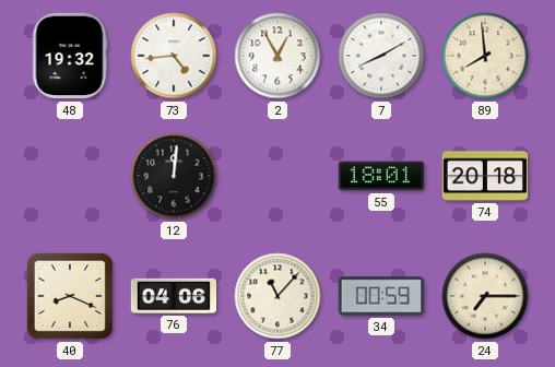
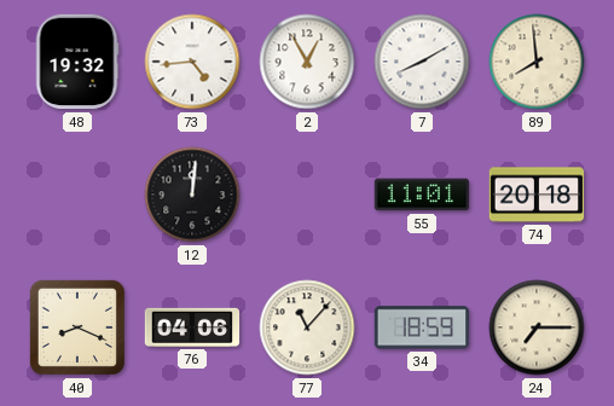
55: 18:01 -> 11:01
34: 00:59 -> 18:59
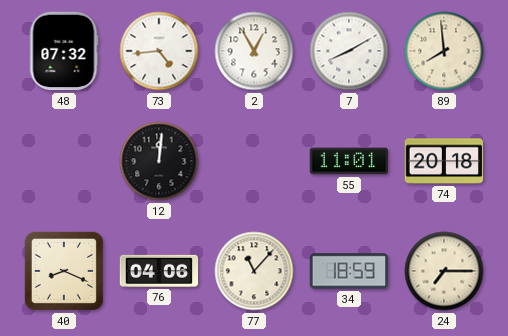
48: 19:32 -> 07:32
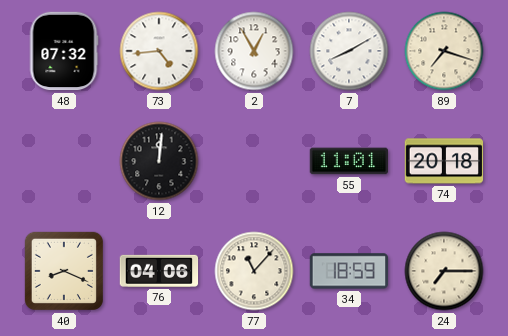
89: 7:59 -> 7:18
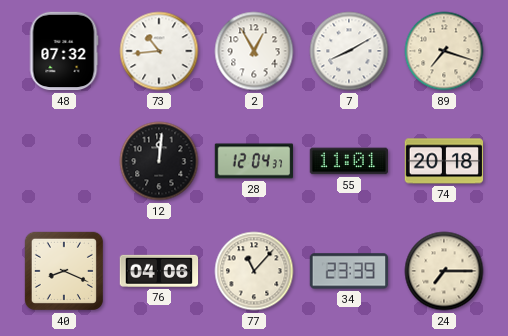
73: 4:44 -> 10:44
28: none -> 12:04
34: 18:59 -> 23:39
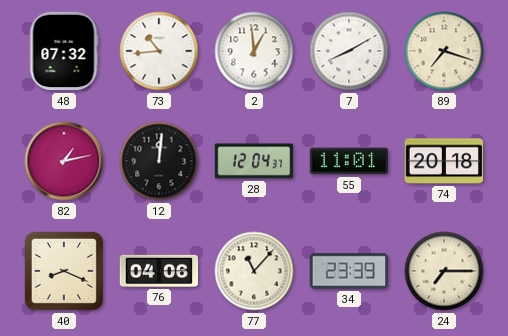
2: 12:55 -> 12:59
82: none -> 1:13
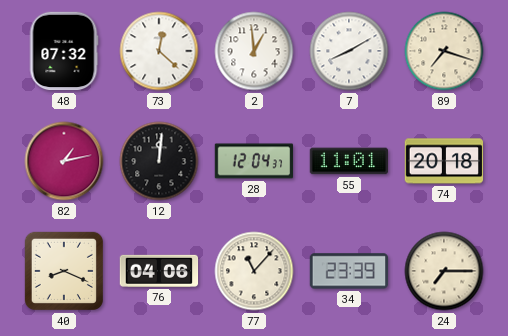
73: 10:44 -> 12:22
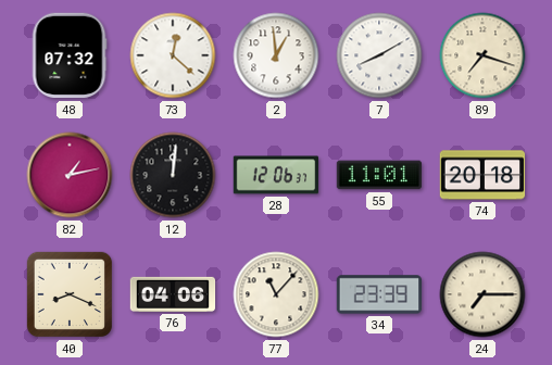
28: 12:04 -> 12:06
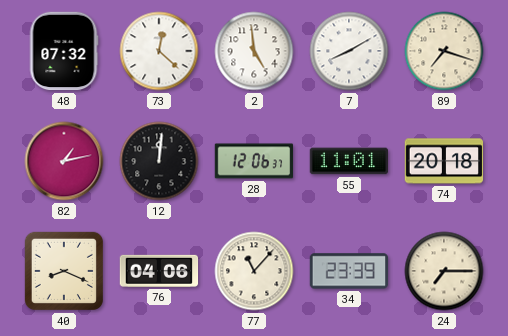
2: 12:59 -> 4:59
